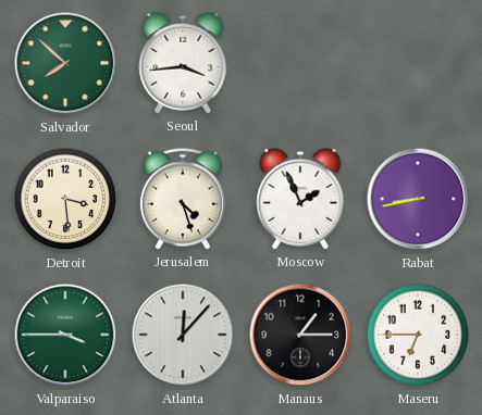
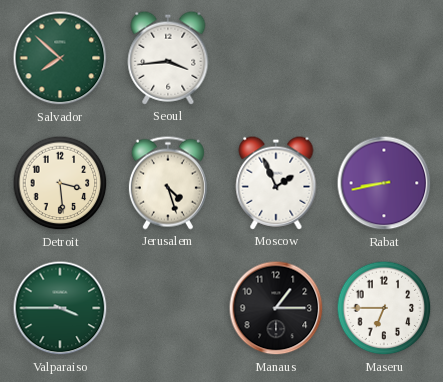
Atlanta: 12:07 -> none
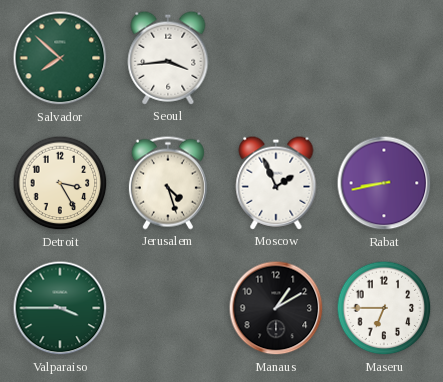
Detroit: 3:29 -> 3:25
Manaus: 1:15 -> 1:10
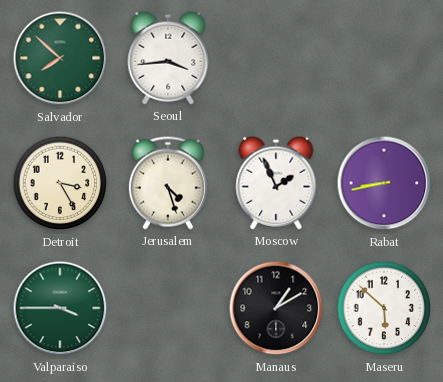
Maseru: 6:45 -> 5:52
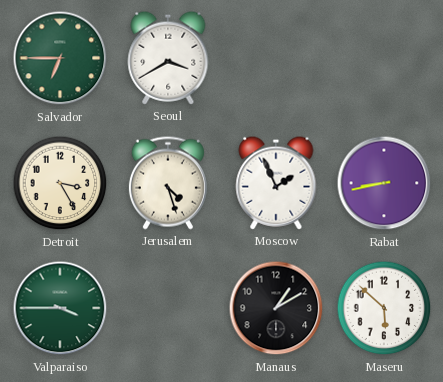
Salvador: 7:52 -> 6:45
Seoul: 3:44 -> 3:40
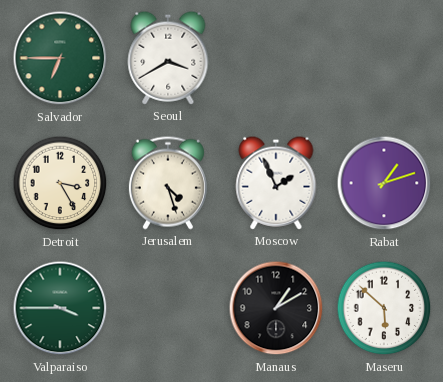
Rabat: 8:43 -> 1:12
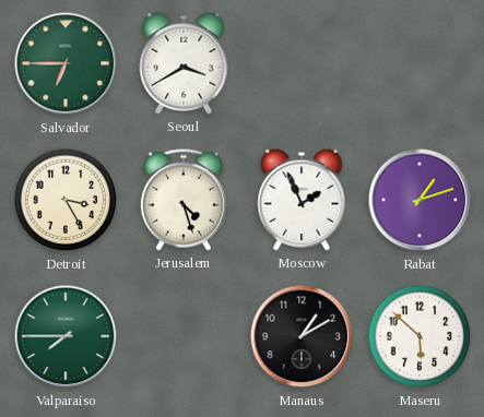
Valparaiso: 3:45 -> 7:45
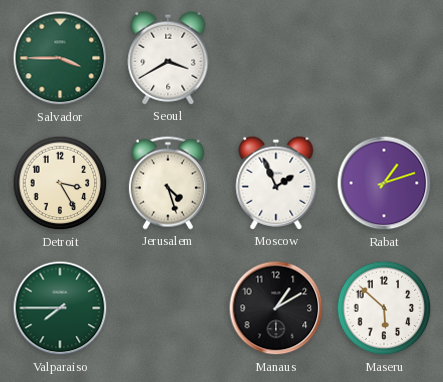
Salvador: 6:45 -> 3:45
